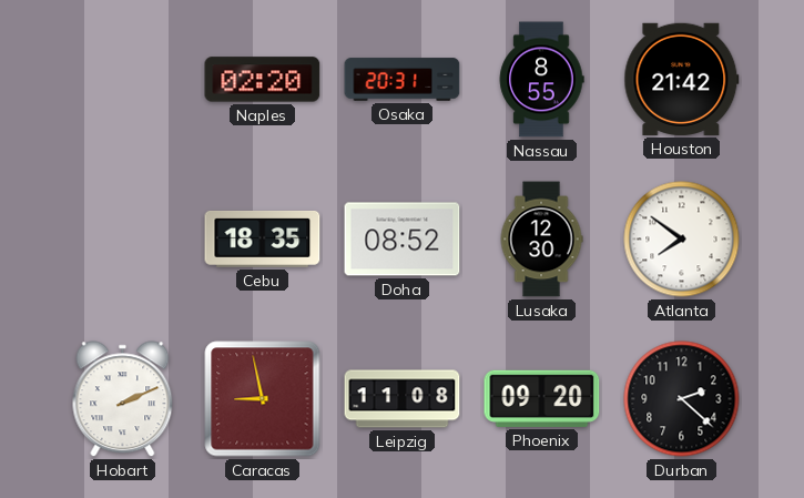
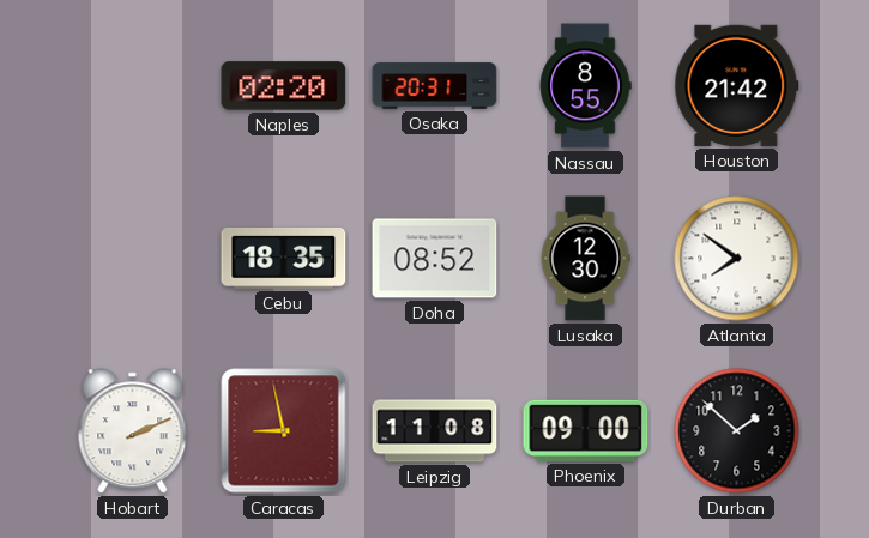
Phoenix: 09:20 -> 09:00
Durban: 2:22 -> 1:52
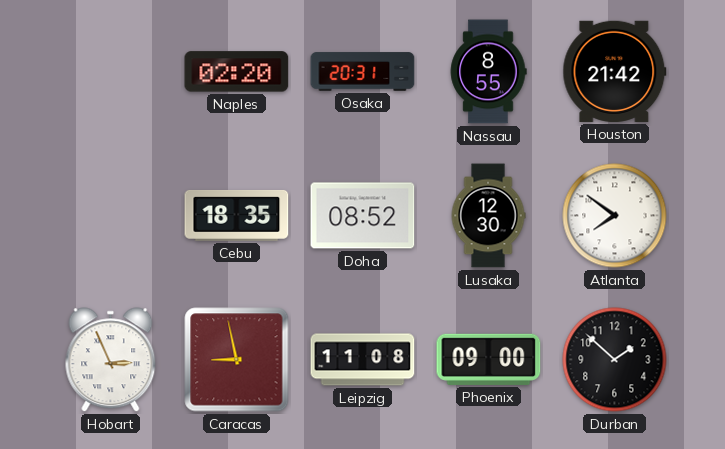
Hobart: 2:11 -> 2:56
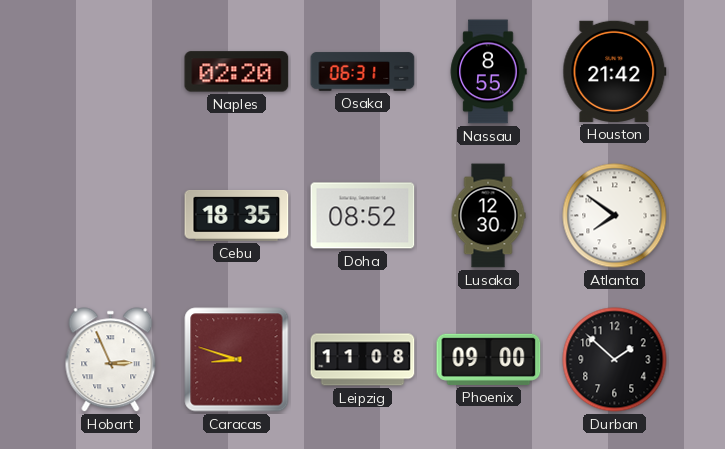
Osaka: 20:31 -> 06:31
Caracas: 8:58 -> 8:48
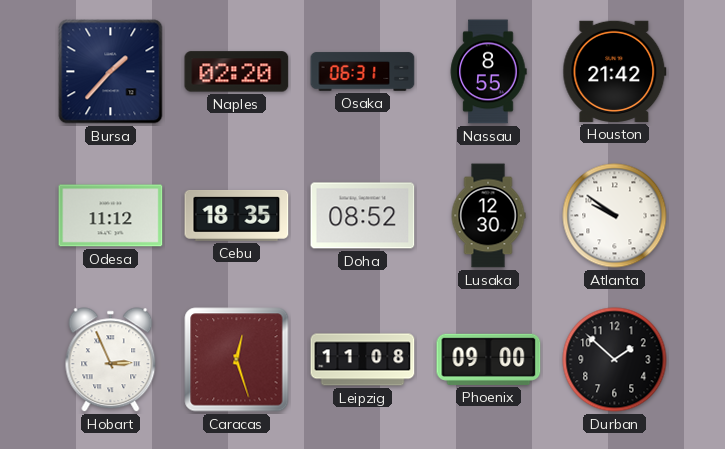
Bursa: none -> 1:37
Odesa: none -> 11:12
Atlanta: 7:51 -> 9:51
Caracas: 8:48 -> 12:27
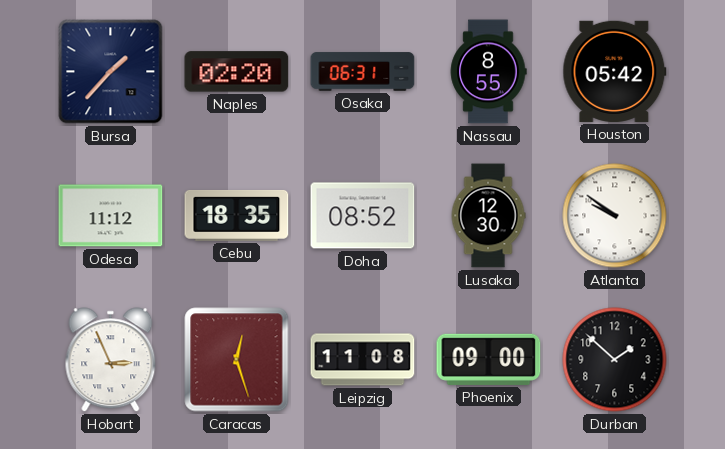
Houston: 21:42 -> 05:42
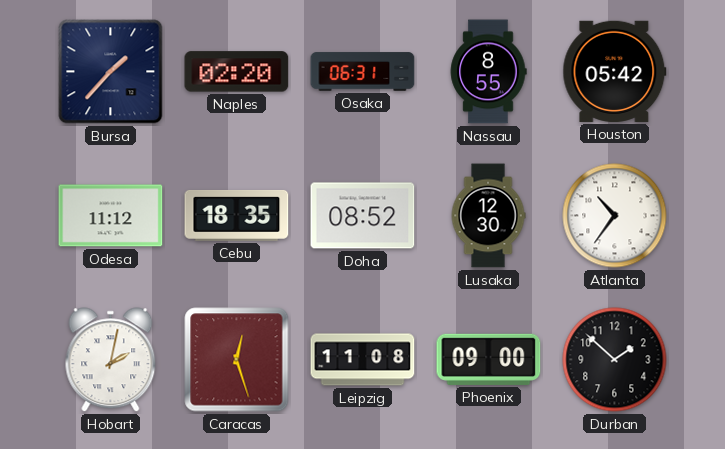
Atlanta: 9:51 -> 10:36
Hobart: 2:56 -> 2:02
